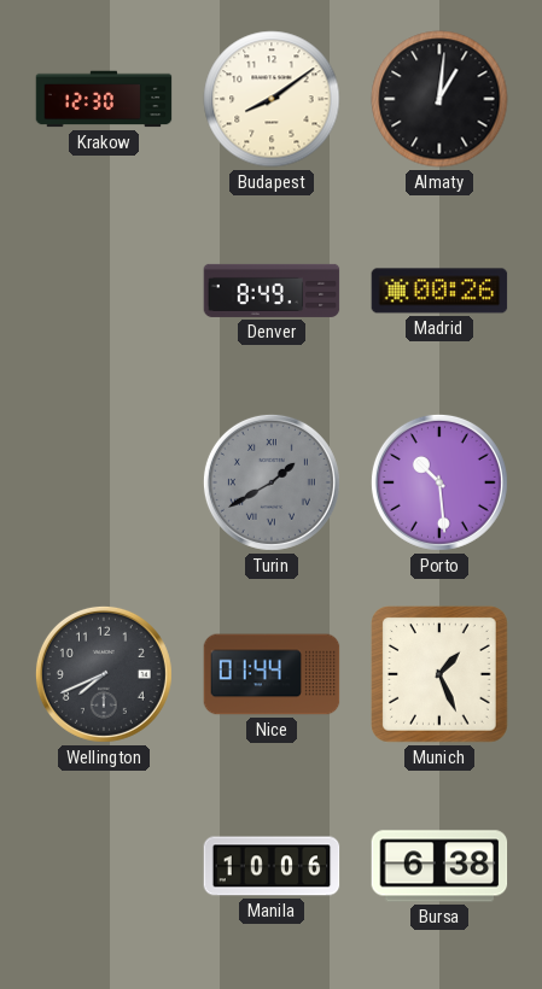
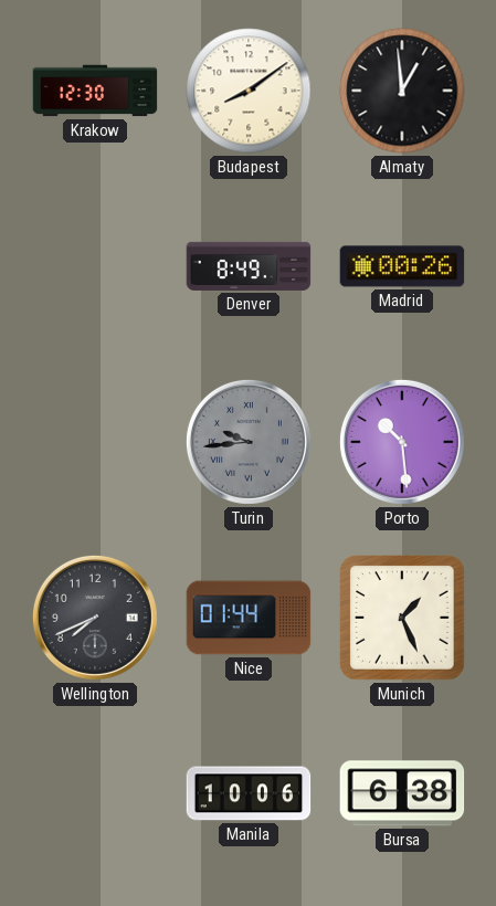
Almaty: 1:01 -> 12:59
Turin: 1:40 -> 9:44
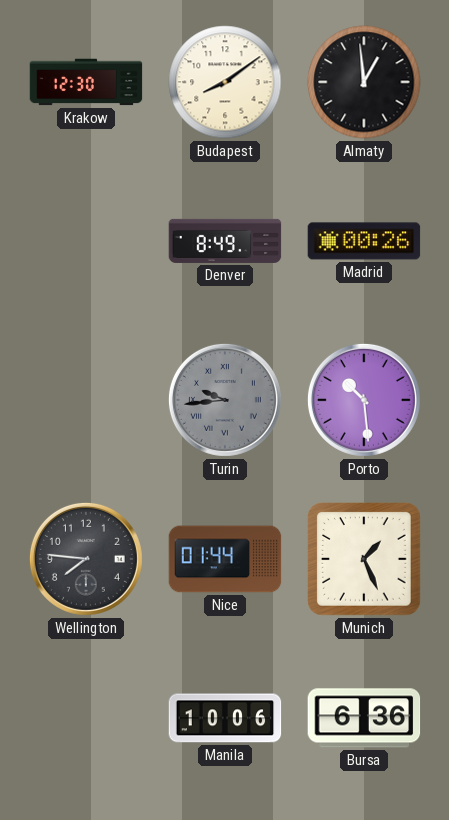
Wellington: 7:41 -> 7:46
Bursa: 6:38 -> 6:36
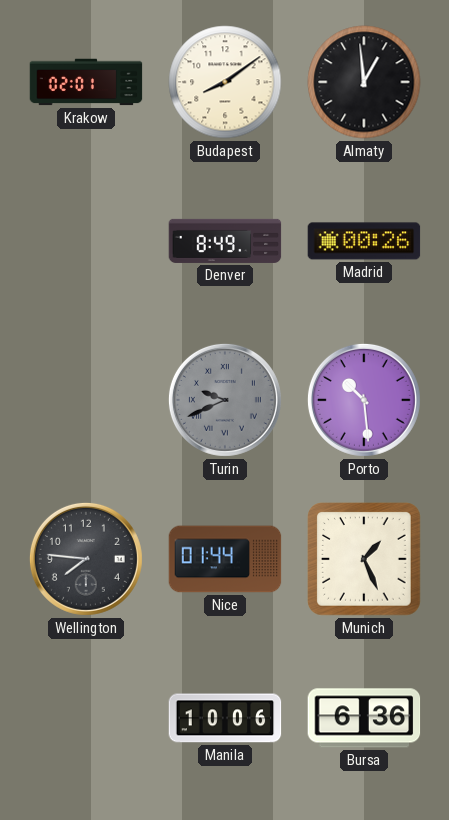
Krakow: 12:30 -> 02:01
Turin: 9:44 -> 9:41
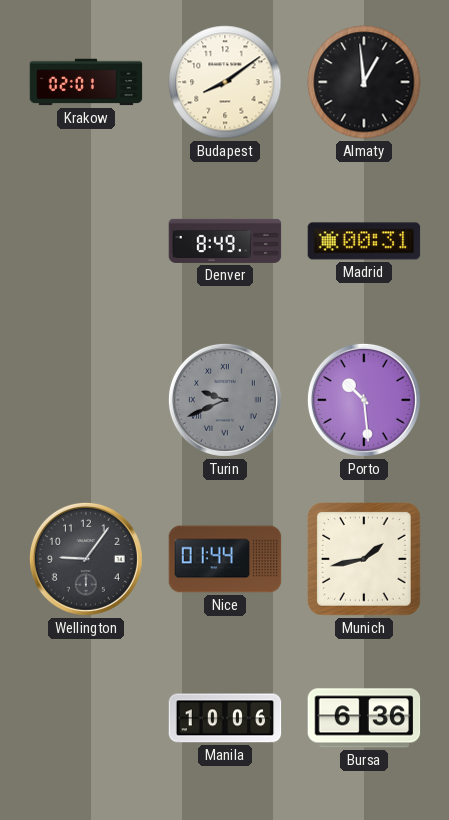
Madrid: 00:26 -> 00:31
Wellington: 7:46 -> 9:06
Munich: 1:26 -> 1:43
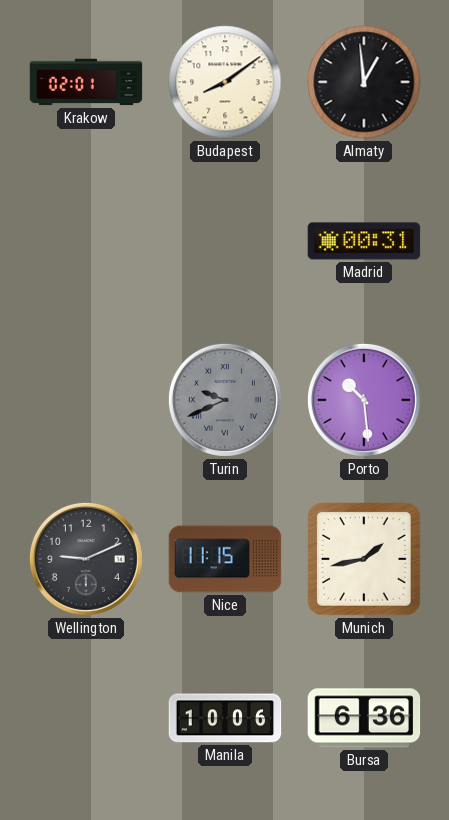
Denver: 8:49 -> none
Wellington: 9:06 -> 9:11
Nice: 01:44 -> 11:15
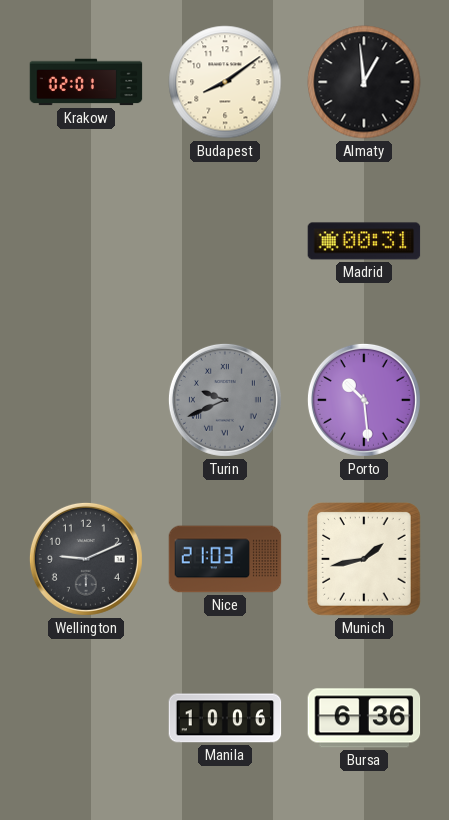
Nice: 11:15 -> 21:03
